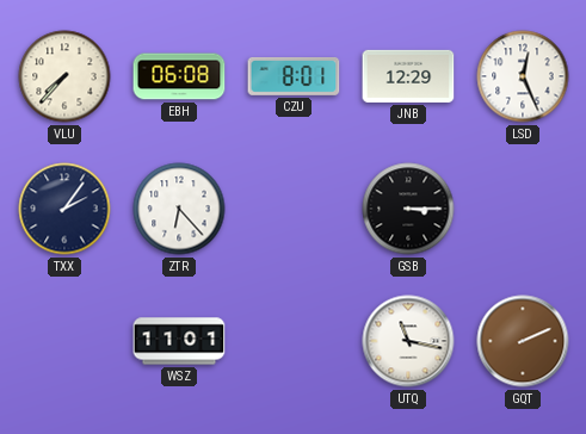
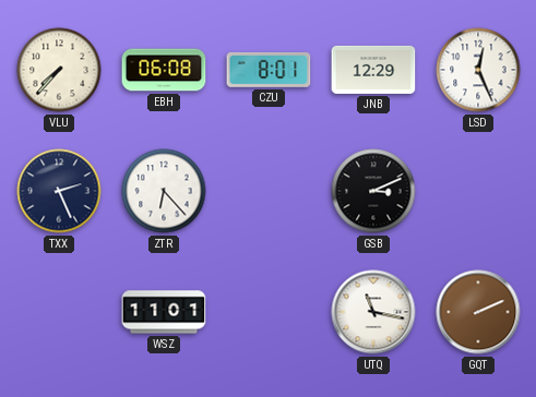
TXX: 2:06 -> 2:26
GSB: 3:15 -> 3:11
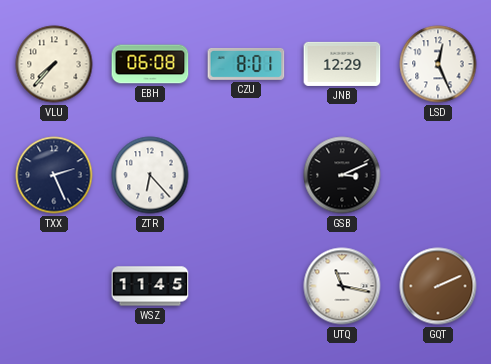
WSZ: 11:01 -> 11:45
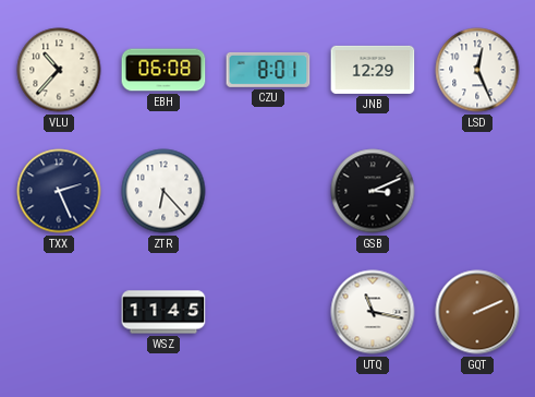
VLU: 7:37 -> 10:37
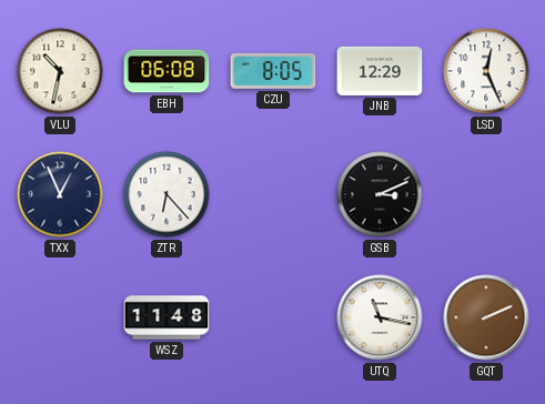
VLU: 10:37 -> 10:32
CZU: 8:01 -> 8:05
TXX: 2:26 -> 12:56
WSZ: 11:45 -> 11:48
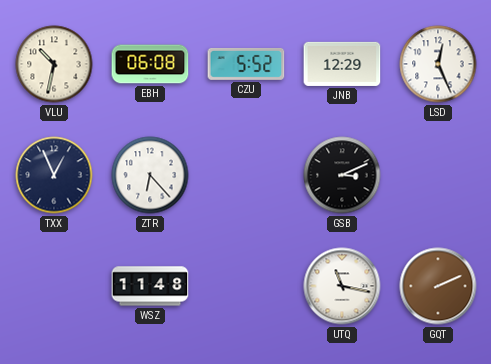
CZU: 8:05 -> 5:52
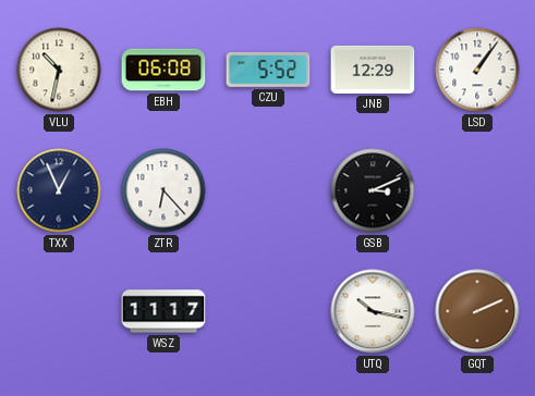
LSD: 12:26 -> 1:06
WSZ: 11:48 -> 11:17
UTQ: 11:17 -> 10:17
